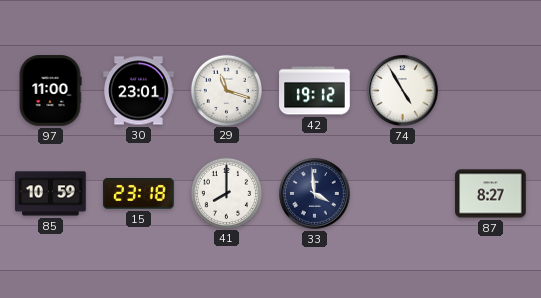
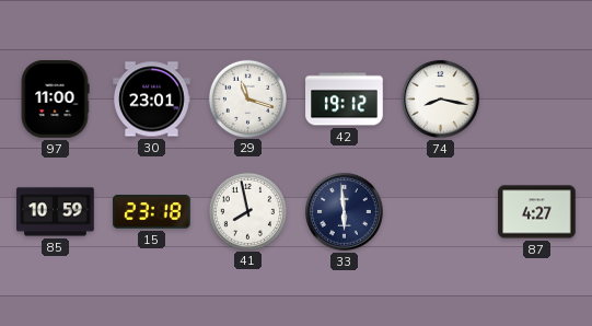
74: 4:55 -> 8:17
41: 8:00 -> 7:58
33: 3:59 -> 5:59
87: 8:27 -> 4:27
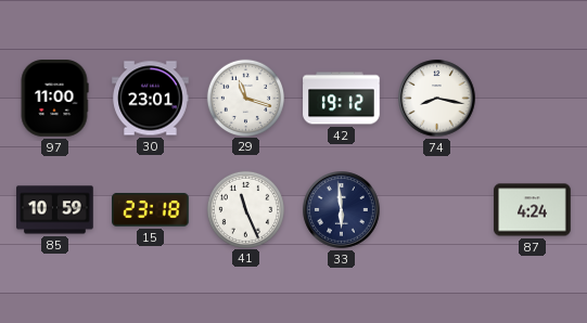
41: 7:58 -> 11:26
87: 4:27 -> 4:24
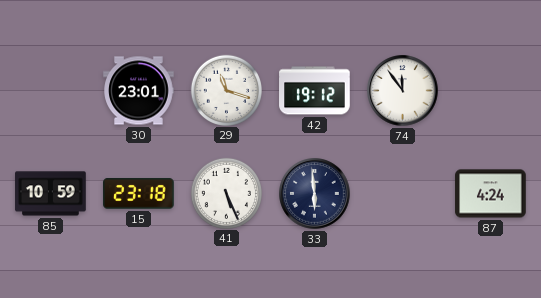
97: 11:00 -> none
74: 8:17 -> 11:54
41: 11:26 -> 5:26
